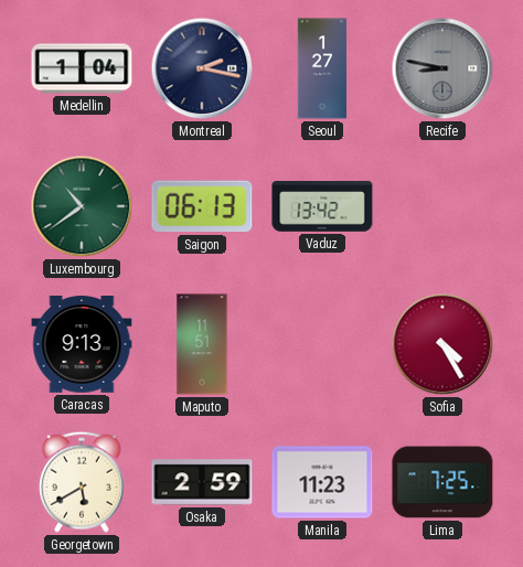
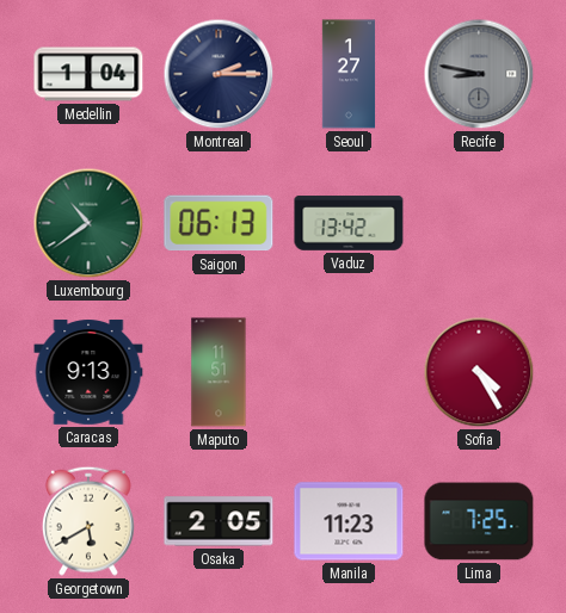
Montreal: 2:17 -> 2:15
Osaka: 2:59 -> 2:05
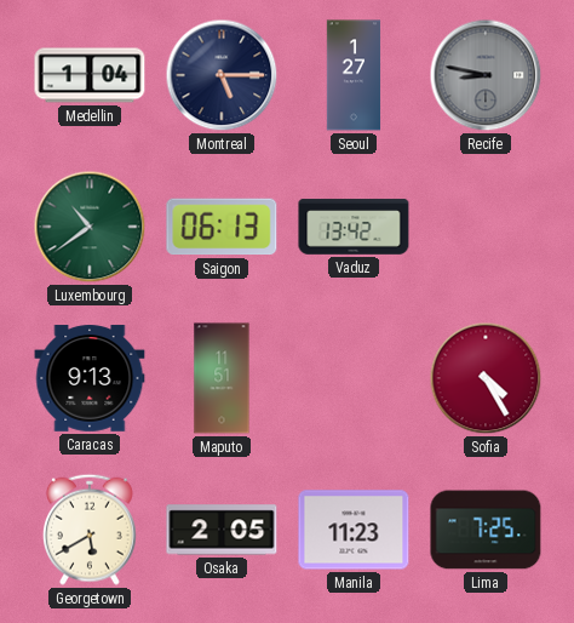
Montreal: 2:15 -> 5:15
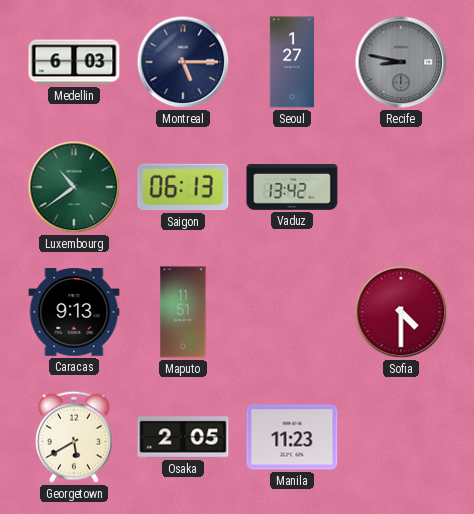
Medellin: 1:04 -> 6:03
Sofia: 4:25 -> 4:30
Lima: 7:25 -> none
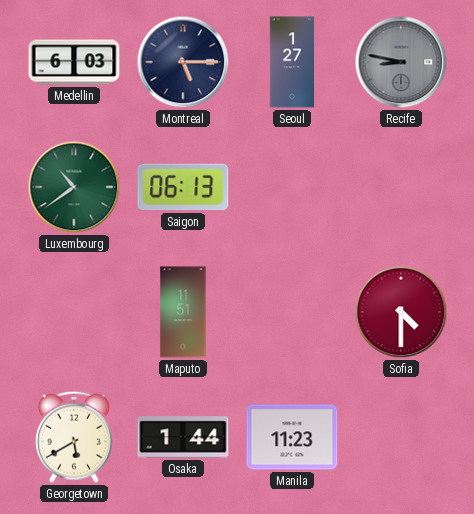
Vaduz: 13:42 -> none
Caracas: 9:13 -> none
Osaka: 2:05 -> 1:44
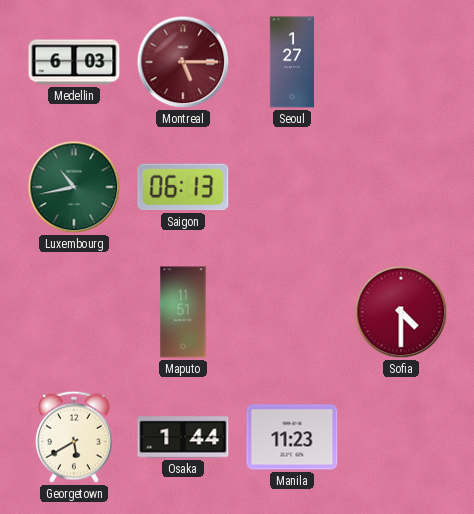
Montreal dial: navy -> burgundy
Recife: 8:47 -> none
Luxembourg: 10:39 -> 10:43
